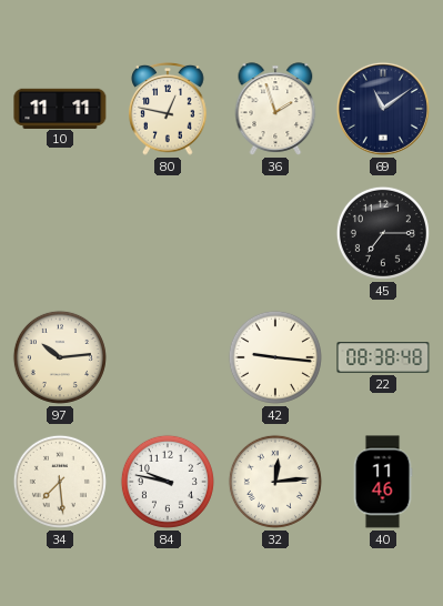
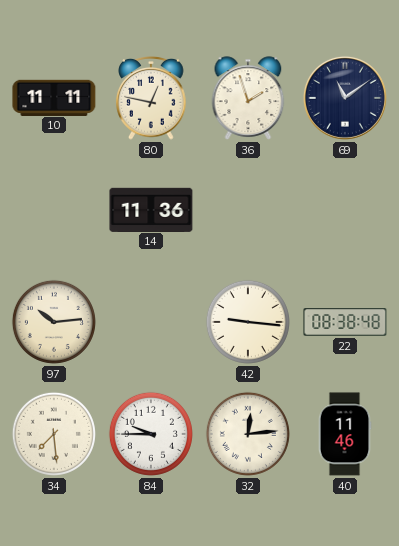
14: none -> 11:36
45: 7:15 -> none
84: 9:47 -> 9:45
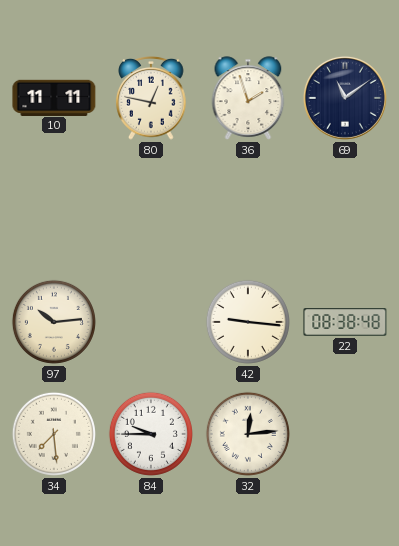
14: 11:36 -> none
40: 11:46 -> none
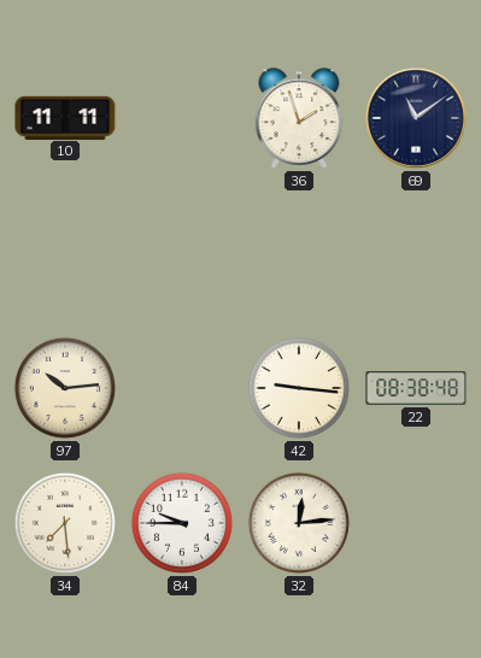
80: 12:47 -> none
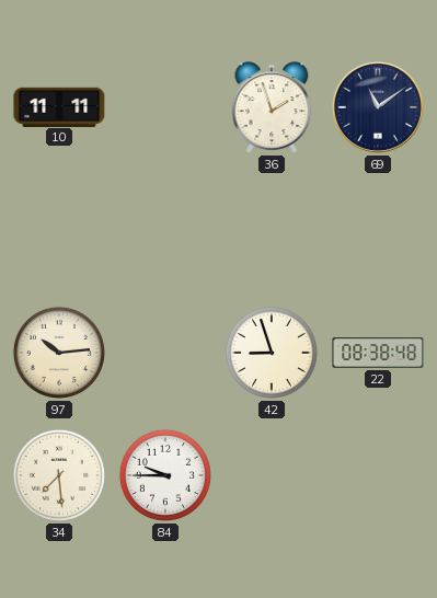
42: 9:16 -> 8:57
32: 12:14 -> none
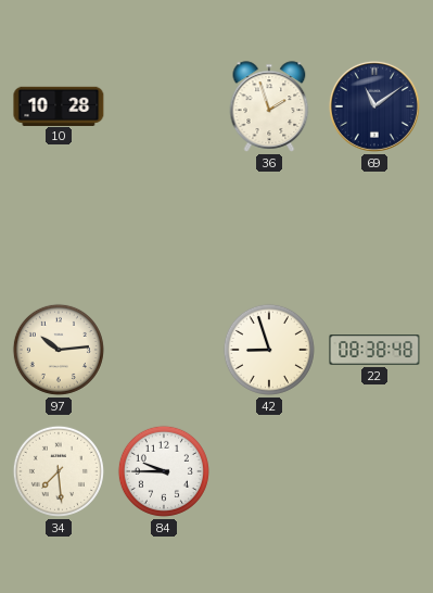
10: 11:11 -> 10:28
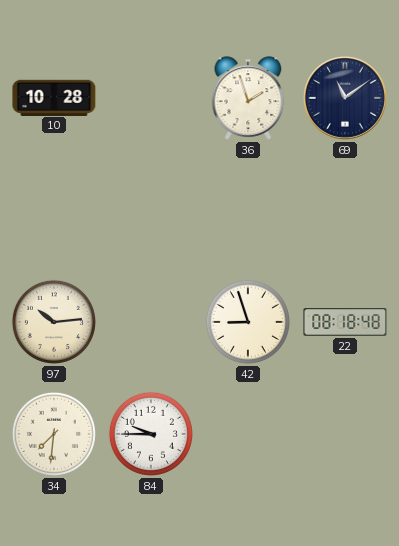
22: 08:38 -> 08:18
34: 7:29 -> 7:31
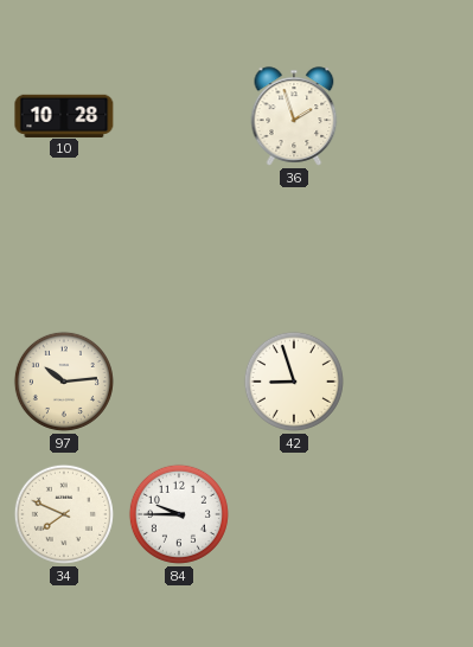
69: 11:09 -> none
22: 08:18 -> none
34: 7:31 -> 7:49
